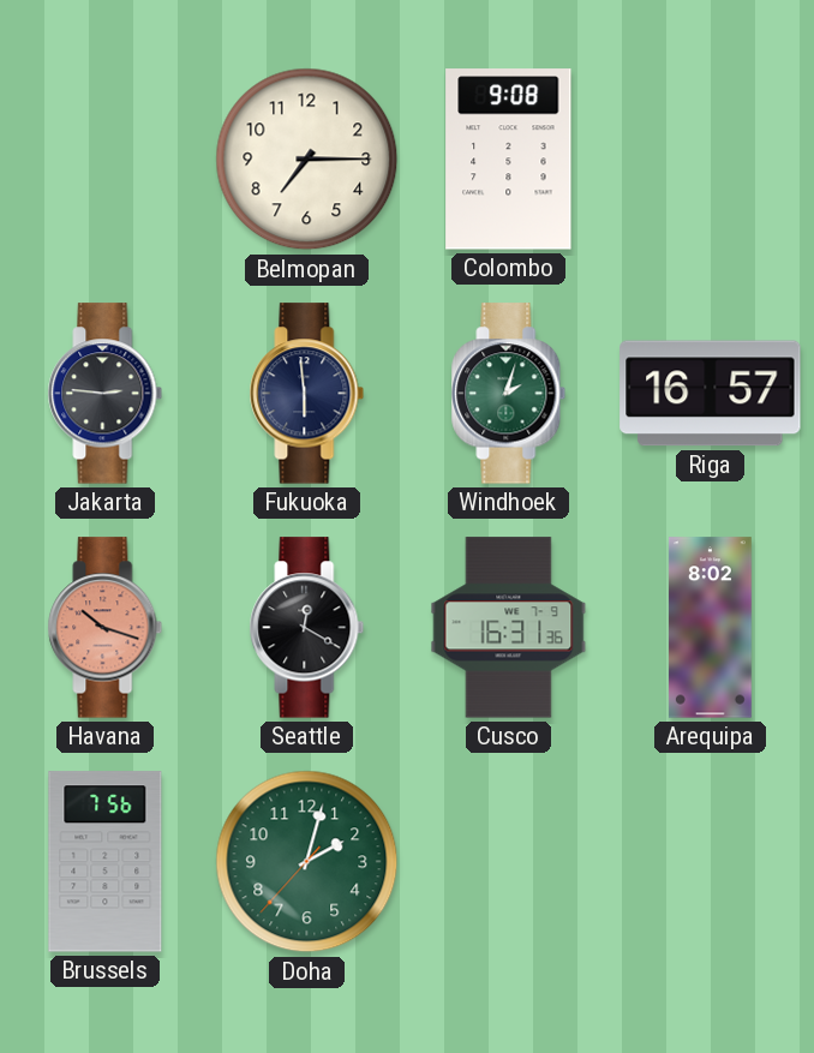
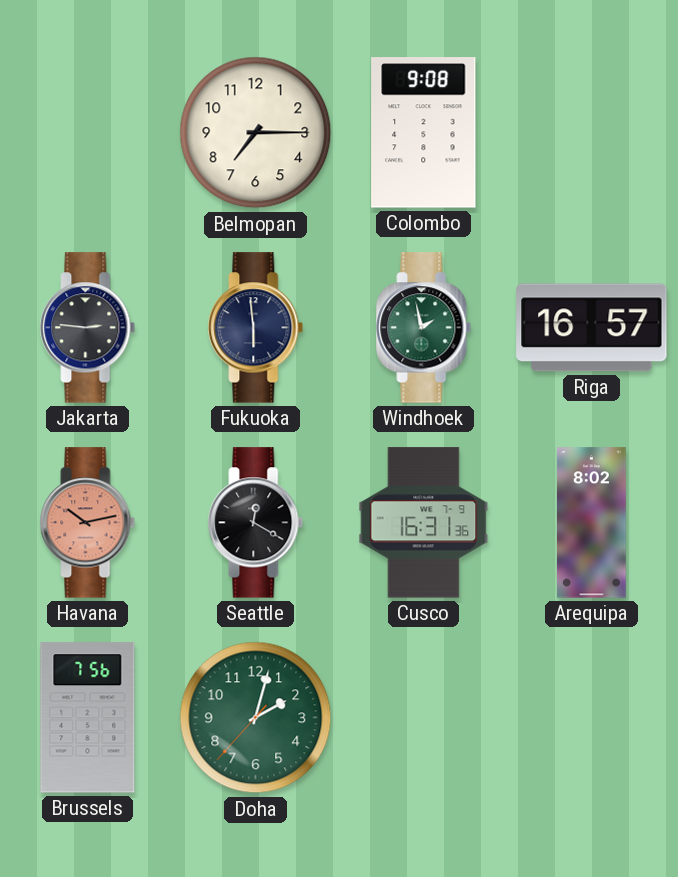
Windhoek: 2:03 -> 1:58
Havana: 10:18 -> 10:13
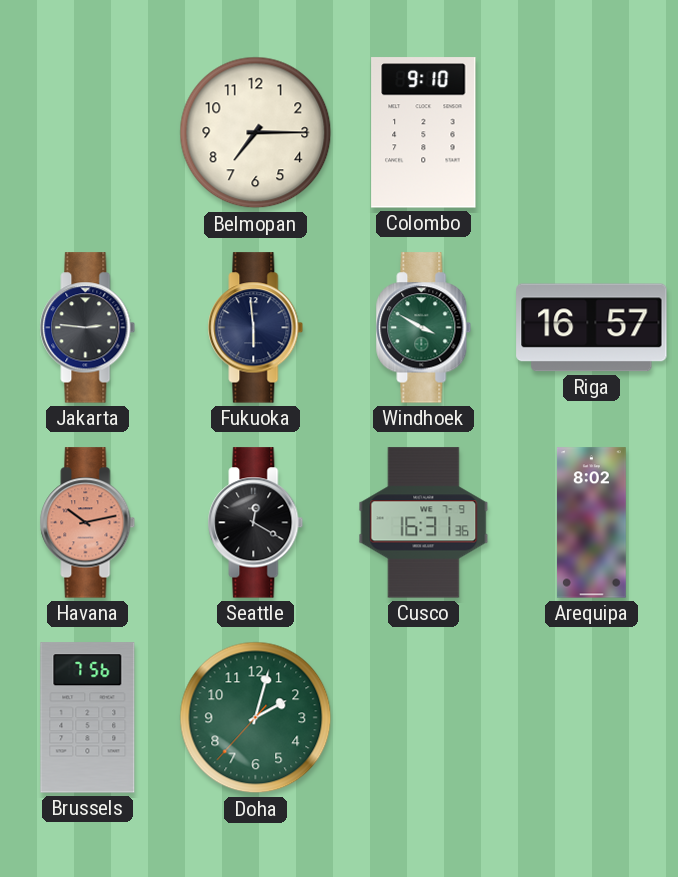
Colombo: 9:08 -> 9:10
Windhoek: 1:58 -> 3:50
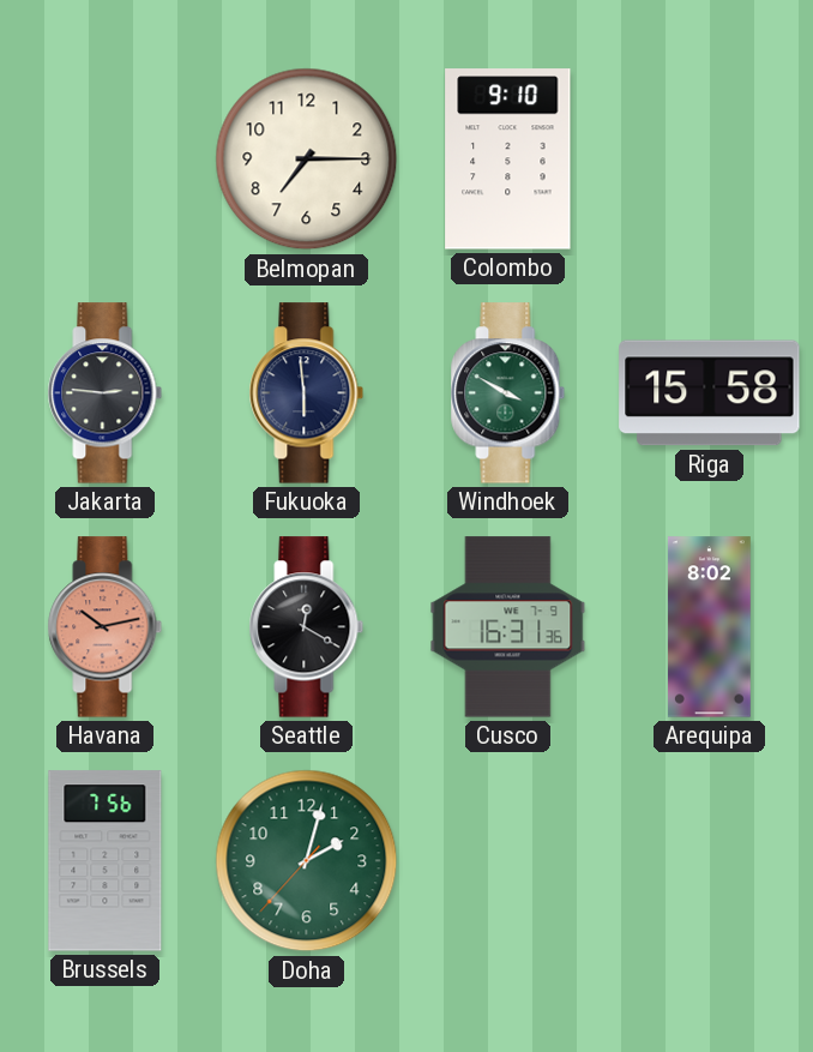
Riga: 16:57 -> 15:58
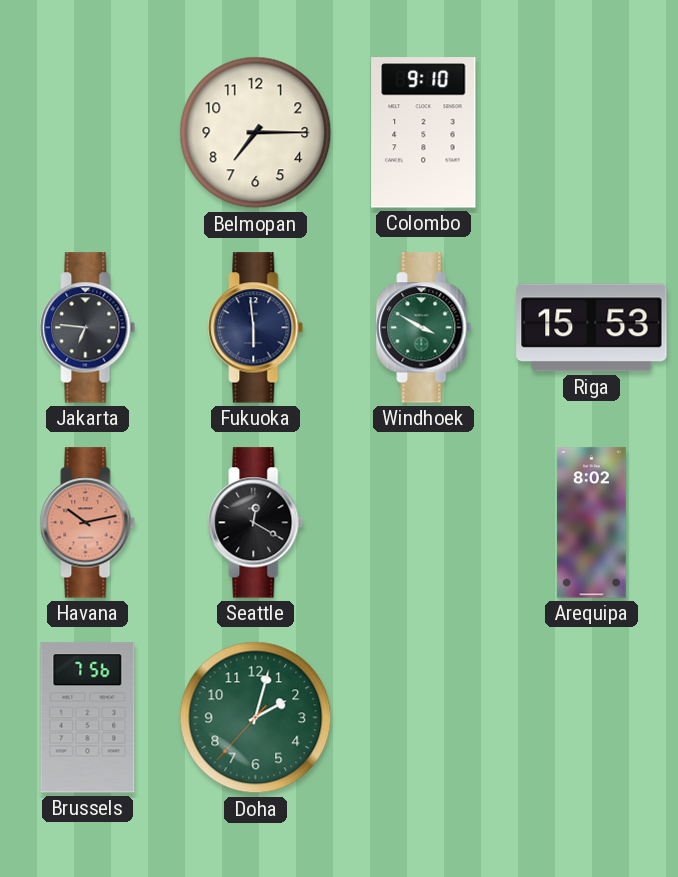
Jakarta: 2:46 -> 6:46
Riga: 15:58 -> 15:53
Cusco: 16:31 -> none
